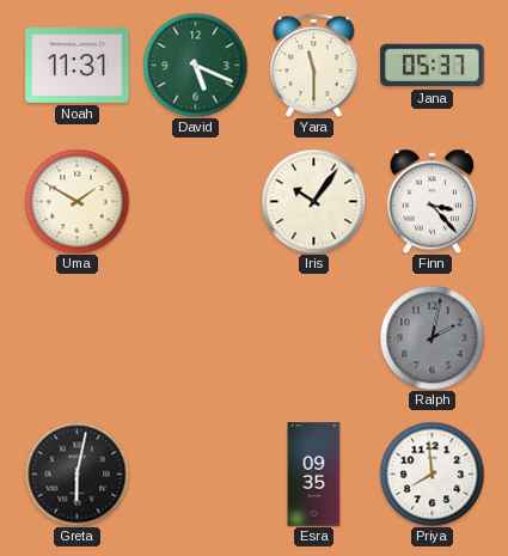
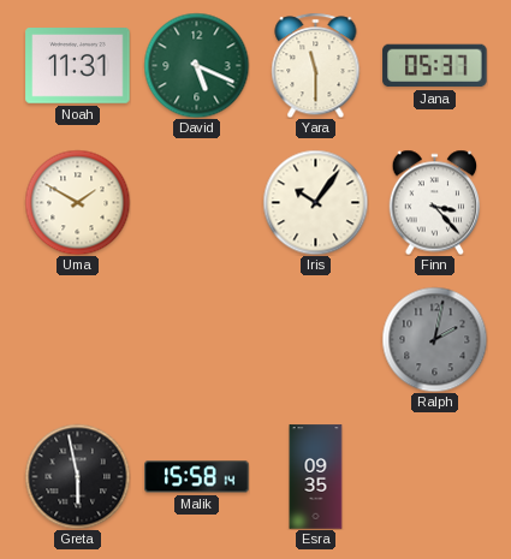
Greta: 6:02 -> 5:58
Malik: none -> 15:58
Priya: 7:59 -> none
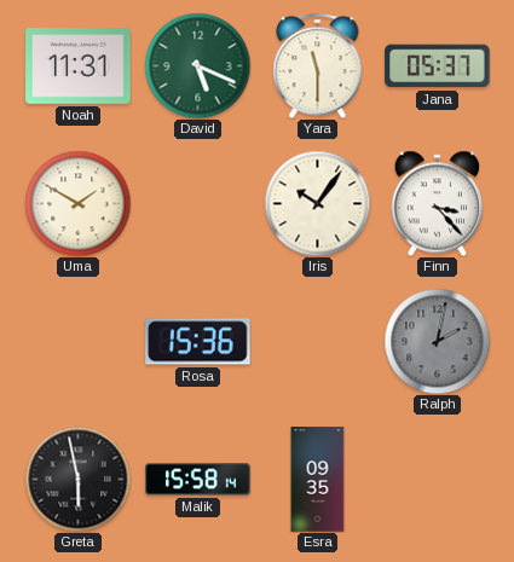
Rosa: none -> 15:36
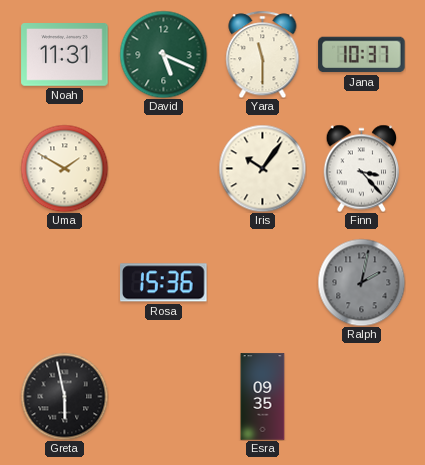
Jana: 05:37 -> 10:37
Malik: 15:58 -> none
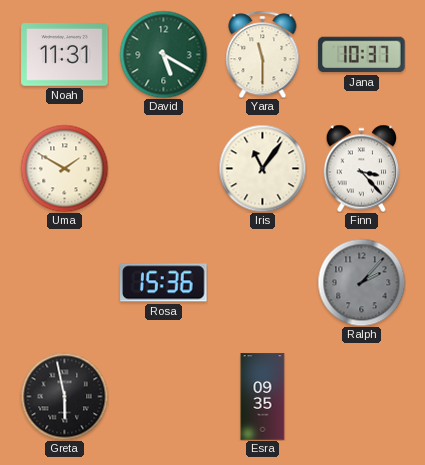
David: 5:19 -> 5:20
Iris: 10:06 -> 11:06
Ralph: 2:02 -> 2:07
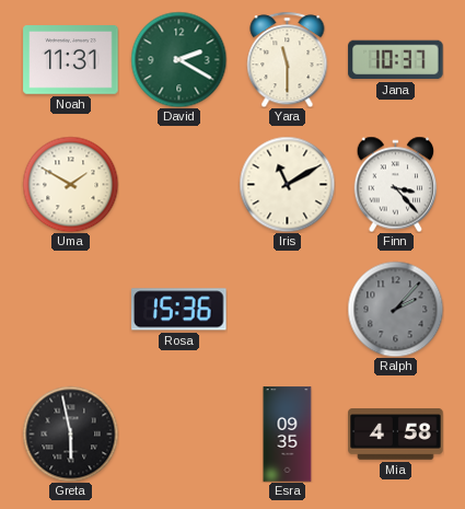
David: 5:20 -> 2:20
Iris: 11:06 -> 11:10
Mia: none -> 4:58
